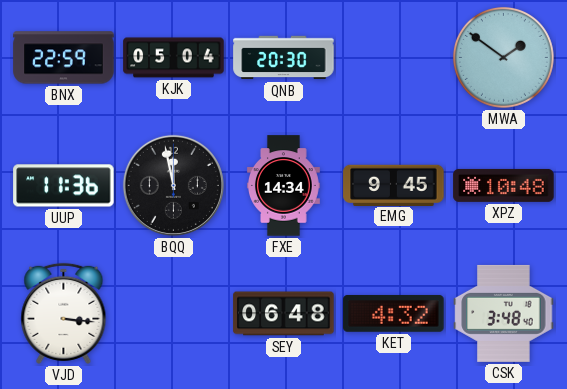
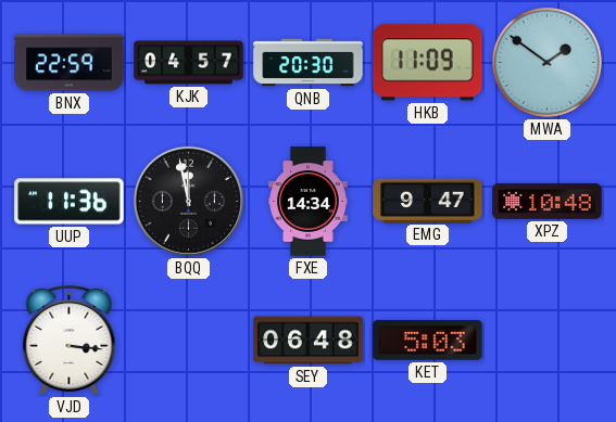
KJK: 05:04 -> 04:57
HKB: none -> 11:09
EMG: 9:45 -> 9:47
KET: 4:32 -> 5:03
CSK: 3:48 -> none
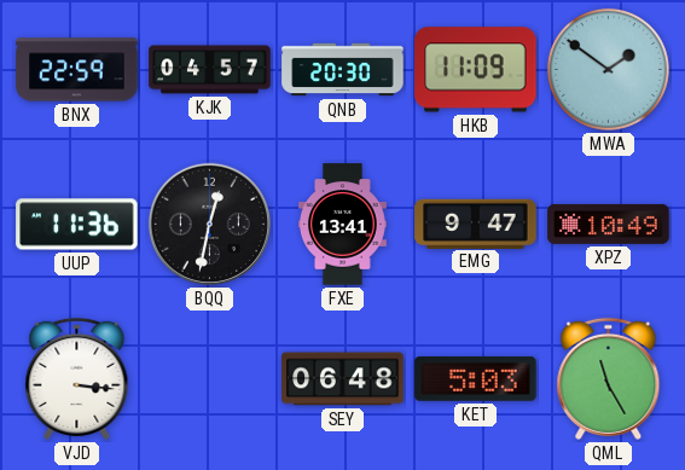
BQQ: 11:58 -> 12:32
FXE: 14:34 -> 13:41
XPZ: 10:48 -> 10:49
QML: none -> 11:25
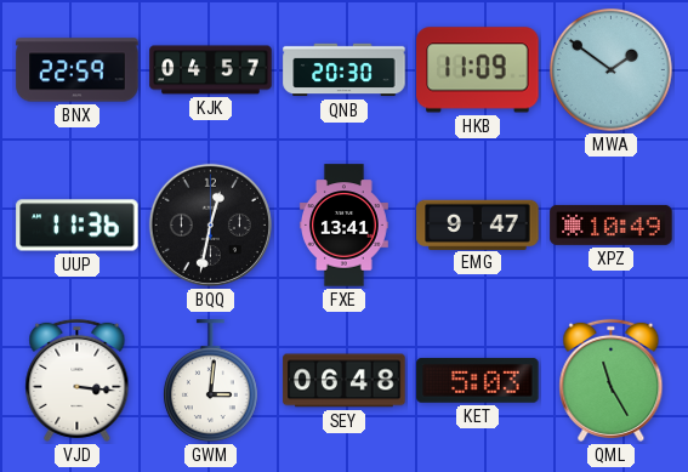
GWM: none -> 3:01
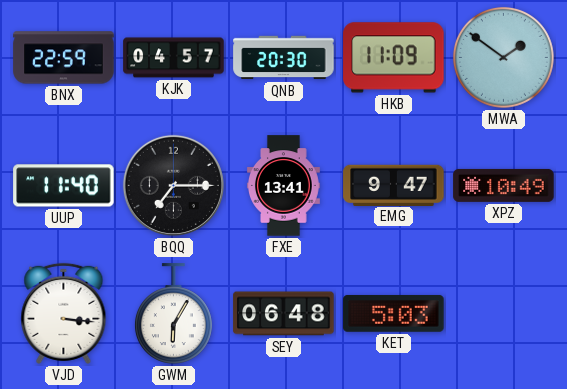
UUP: 11:36 -> 11:40
BQQ: 12:32 -> 7:15
GWM: 3:01 -> 6:05
QML: 11:25 -> none
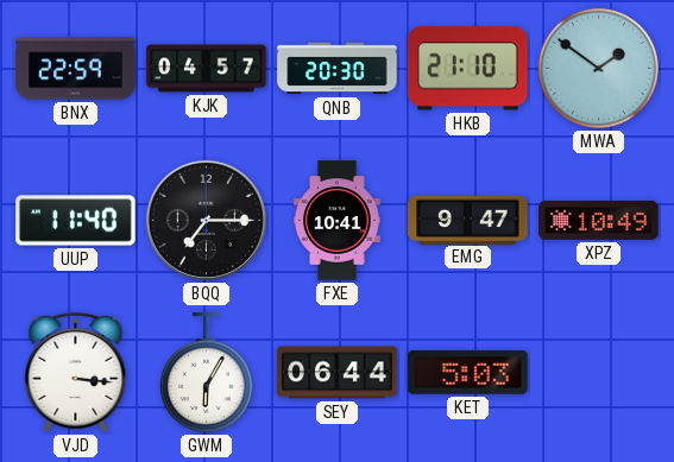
HKB: 11:09 -> 21:10
FXE: 13:41 -> 10:41
SEY: 06:48 -> 06:44
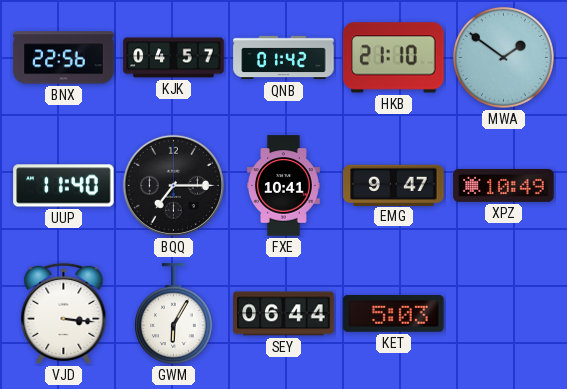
BNX: 22:59 -> 22:56
QNB: 20:30 -> 01:42
